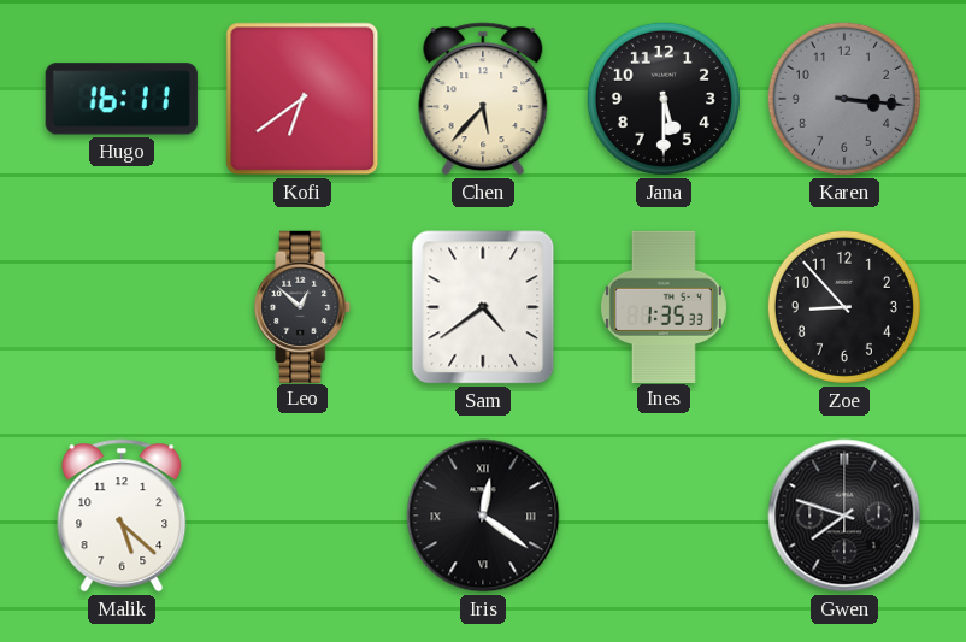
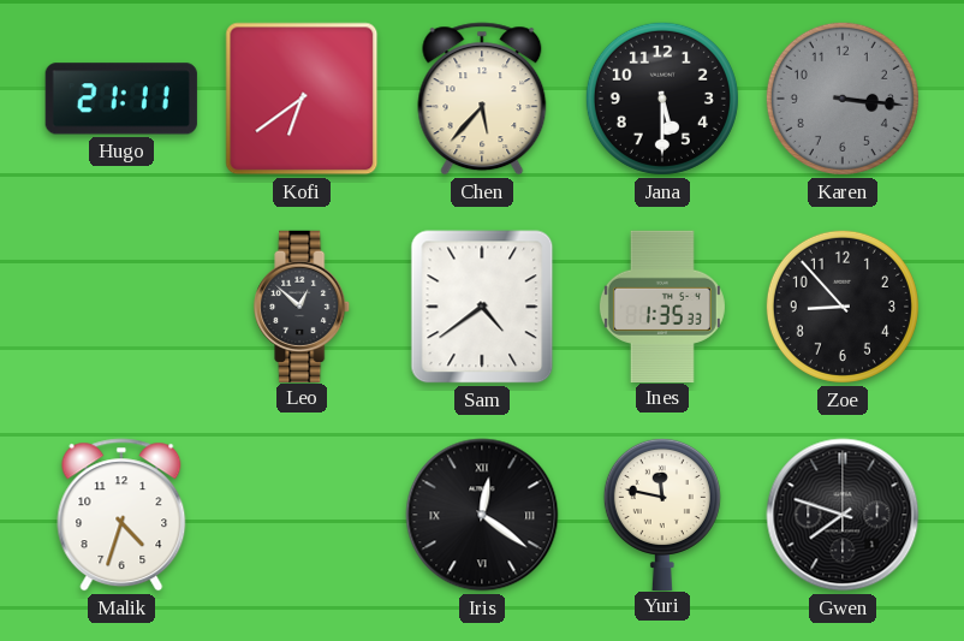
Hugo: 16:11 -> 21:11
Malik: 5:22 -> 4:33
Yuri: none -> 11:47
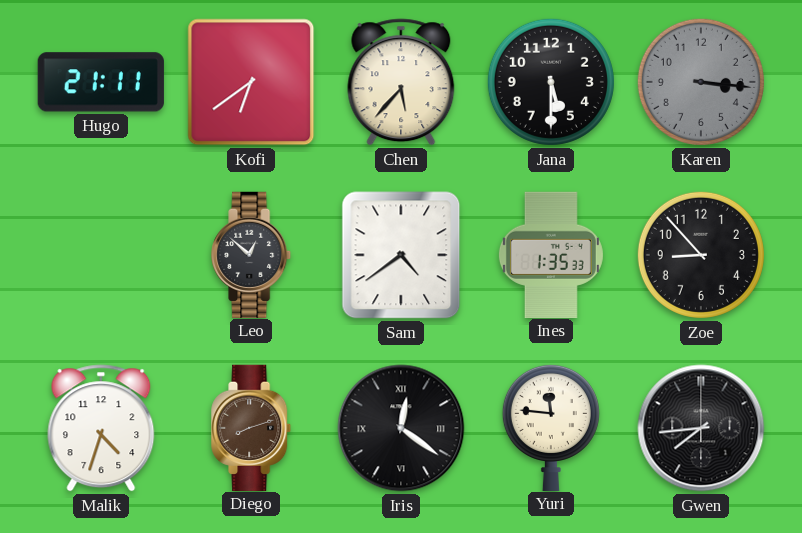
Diego: none -> 8:12
Yuri: 11:47 -> 11:46
Gwen: 7:48 -> 7:44
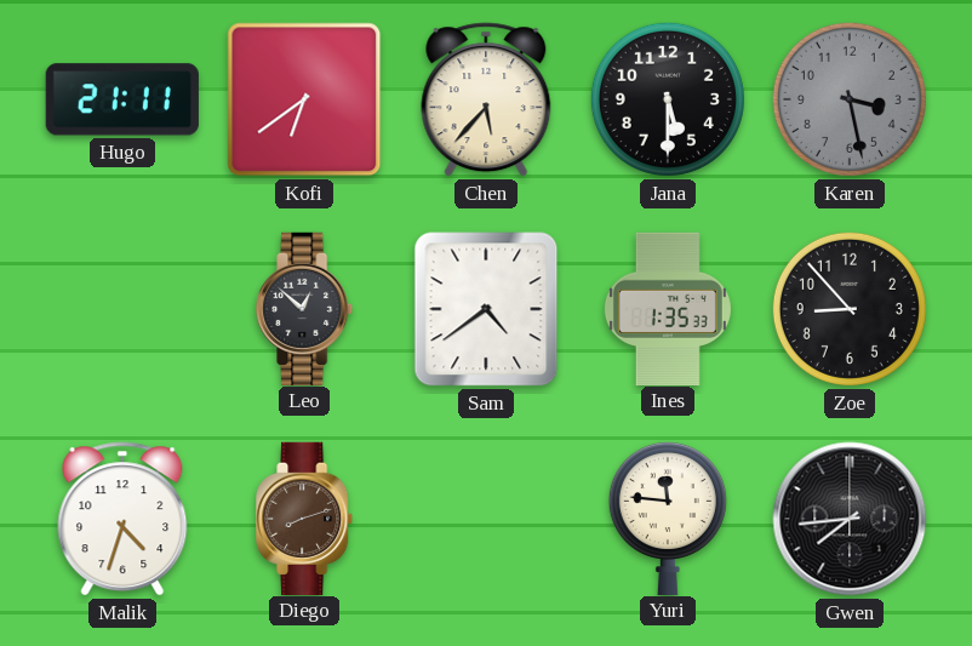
Karen: 3:16 -> 3:28
Iris: 12:21 -> none
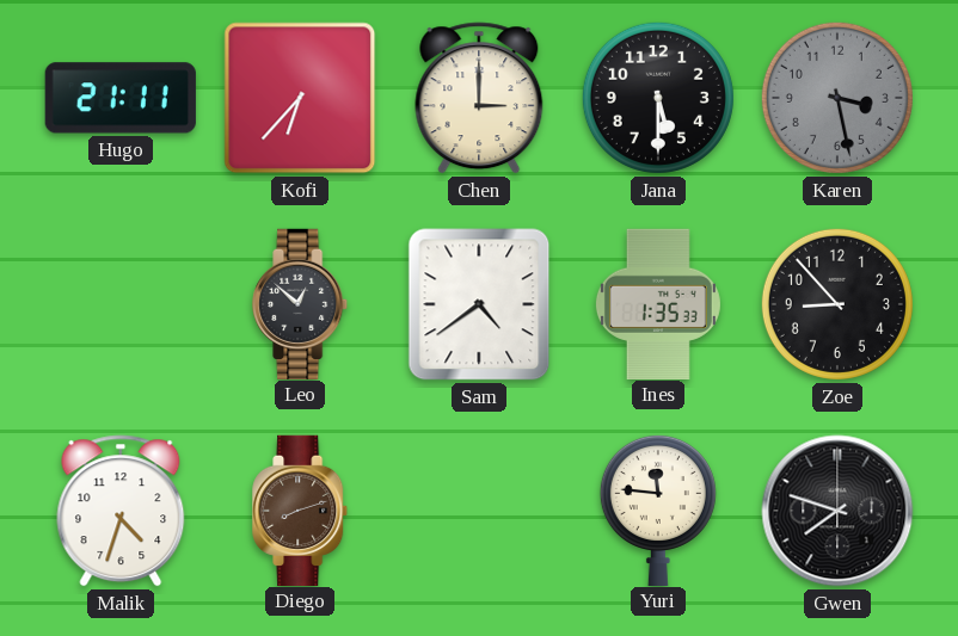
Kofi: 6:39 -> 6:37
Chen: 5:37 -> 3:00
Gwen: 7:44 -> 7:48
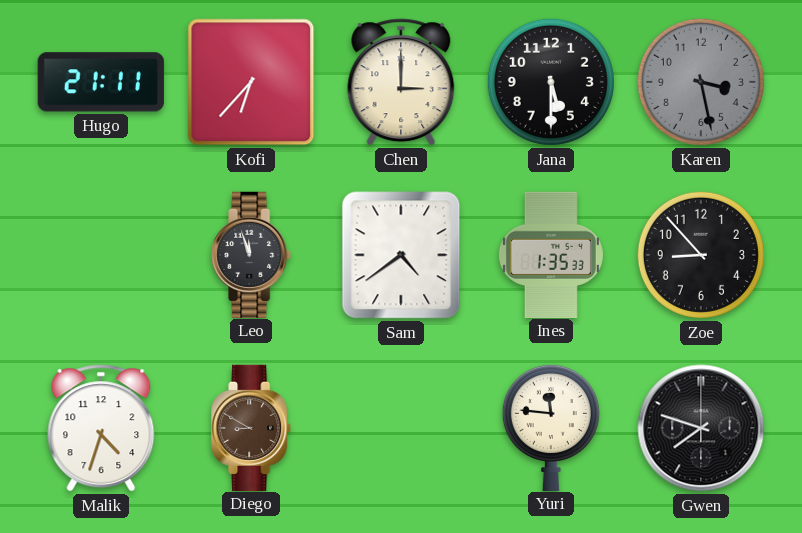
Leo: 12:52 -> 11:57
Diego: 8:12 -> 8:50
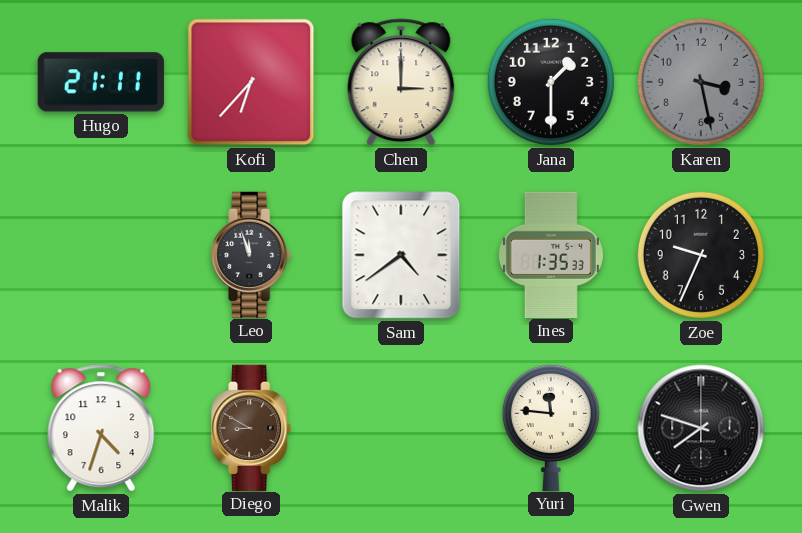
Jana: 5:30 -> 1:30
Zoe: 8:53 -> 9:34
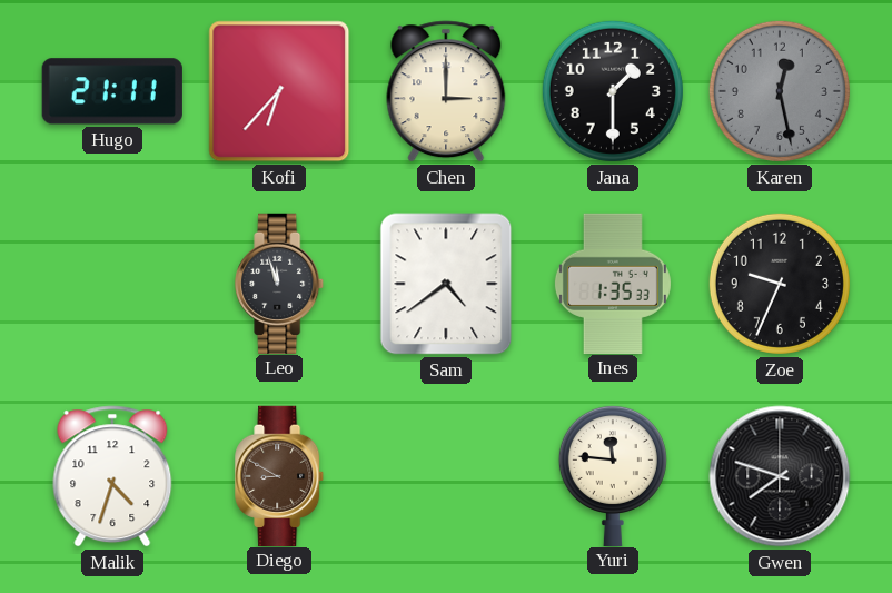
Karen: 3:28 -> 12:28
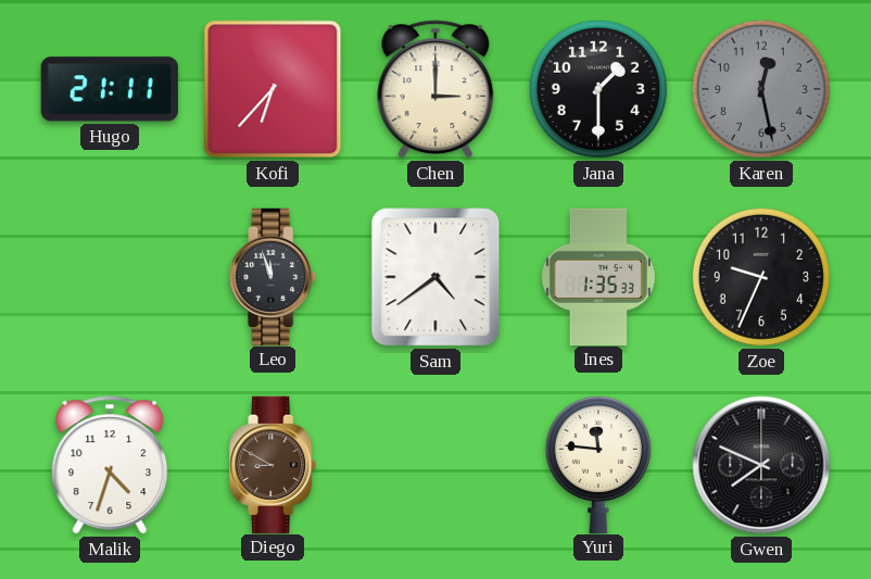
Gwen: 7:48 -> 7:49
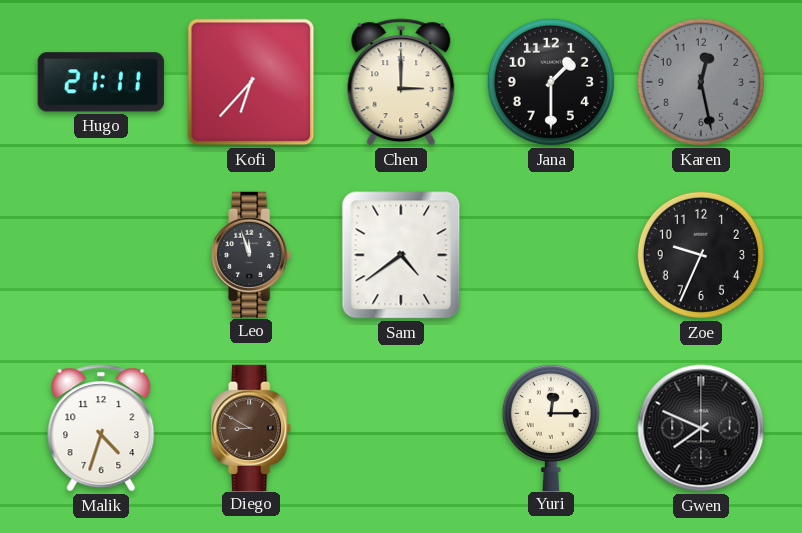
Ines: 1:35 -> none
Yuri: 11:46 -> 12:15
